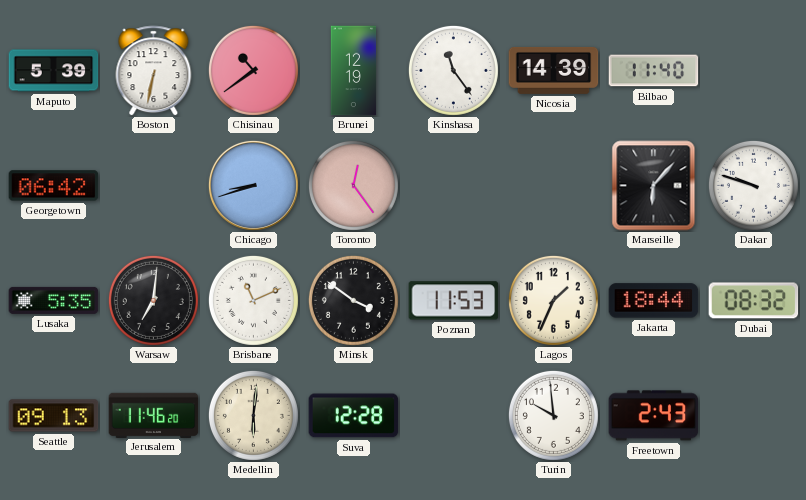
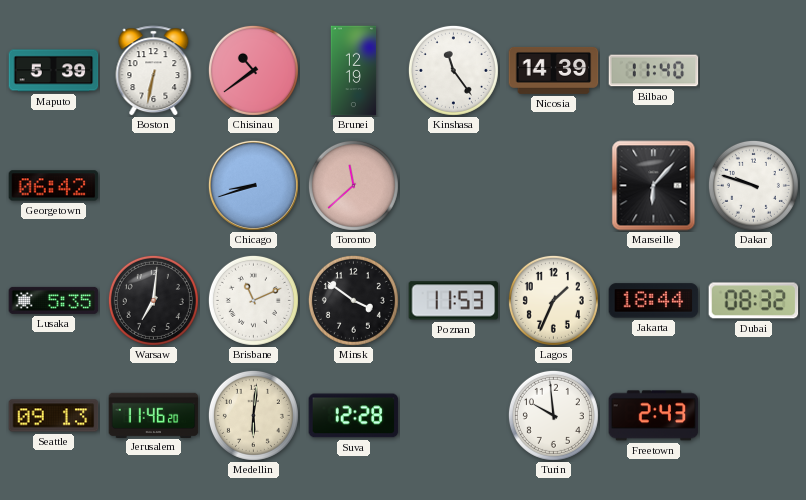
Toronto: 12:24 -> 11:38
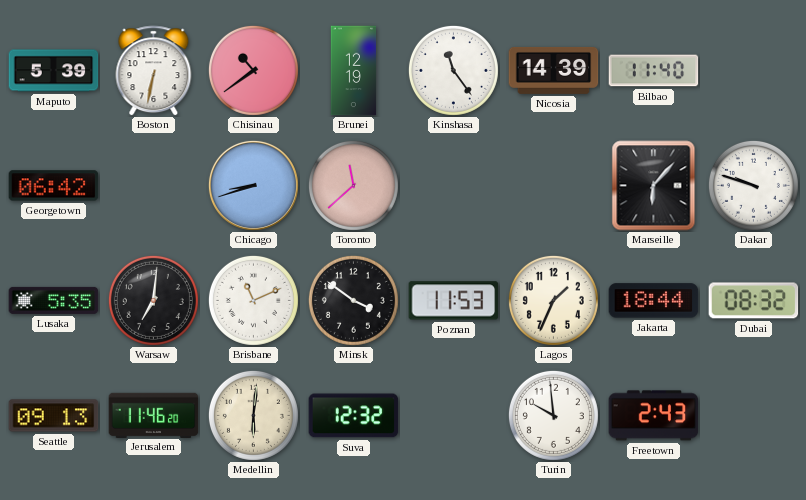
Suva: 12:28 -> 12:32
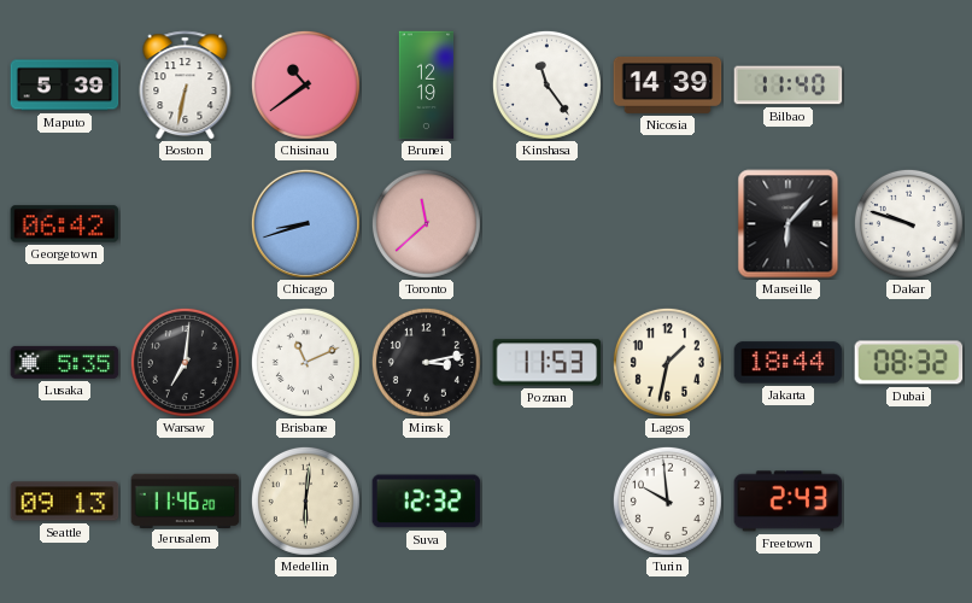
Minsk: 3:51 -> 3:13
Lagos: 1:34 -> 1:32
